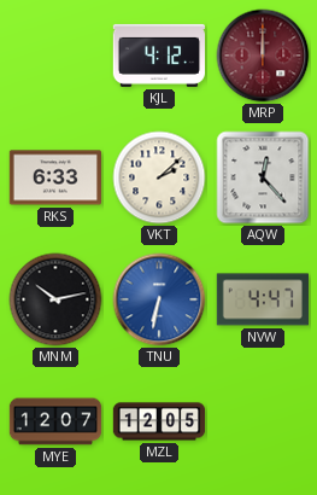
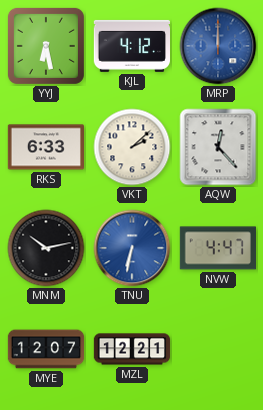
YYJ: none -> 6:28
MRP dial: burgundy -> blue
MZL: 12:05 -> 12:21
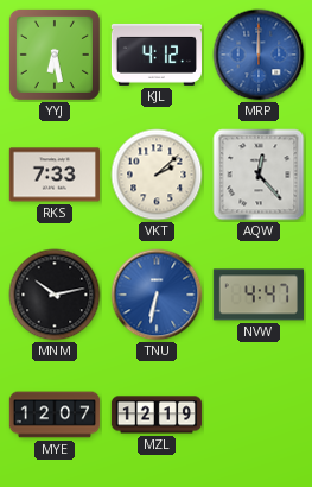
RKS: 6:33 -> 7:33
MZL: 12:21 -> 12:19
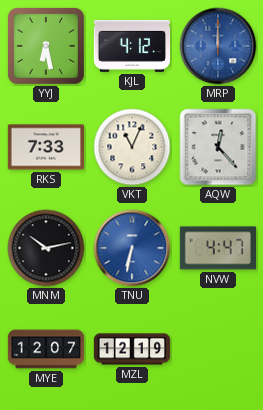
VKT: 2:08 -> 11:04
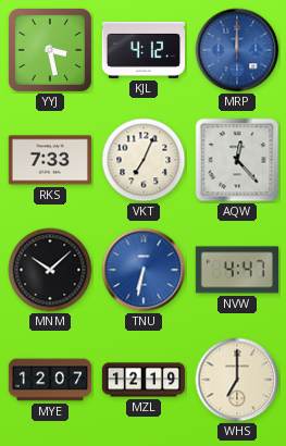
YYJ: 6:28 -> 3:28
VKT: 11:04 -> 7:04
MNM: 10:13 -> 10:08
WHS: none -> 7:00
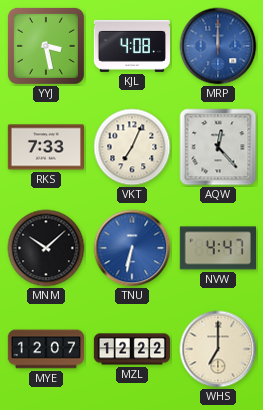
KJL: 4:12 -> 4:08
MZL: 12:19 -> 12:22
